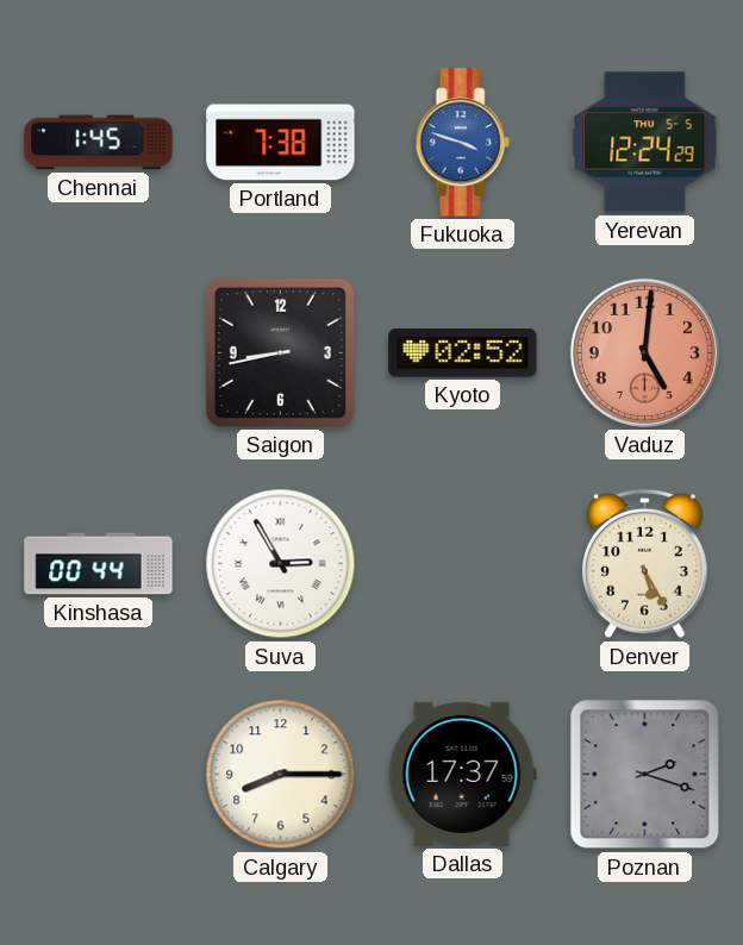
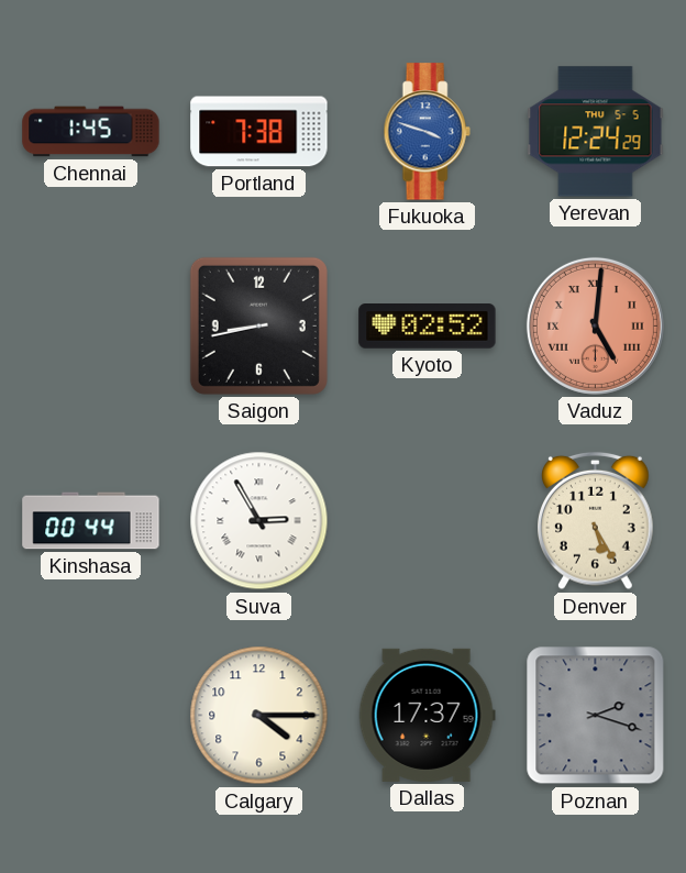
Vaduz numerals: Arabic -> Roman
Calgary: 8:15 -> 4:15
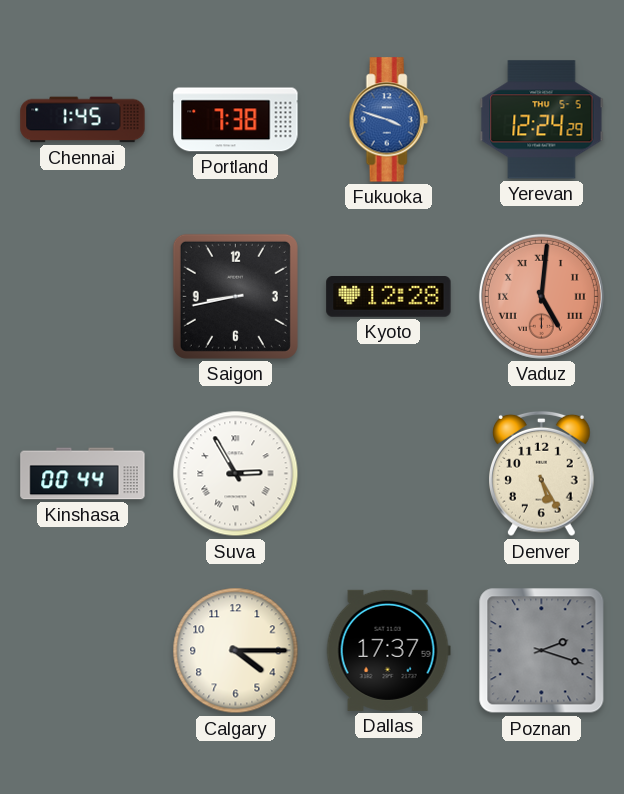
Kyoto: 02:52 -> 12:28
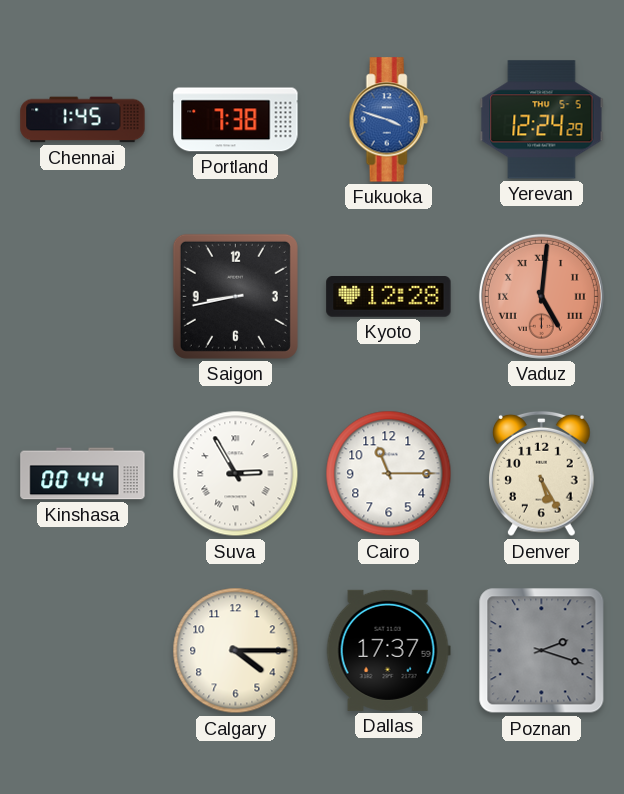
Cairo: none -> 11:15
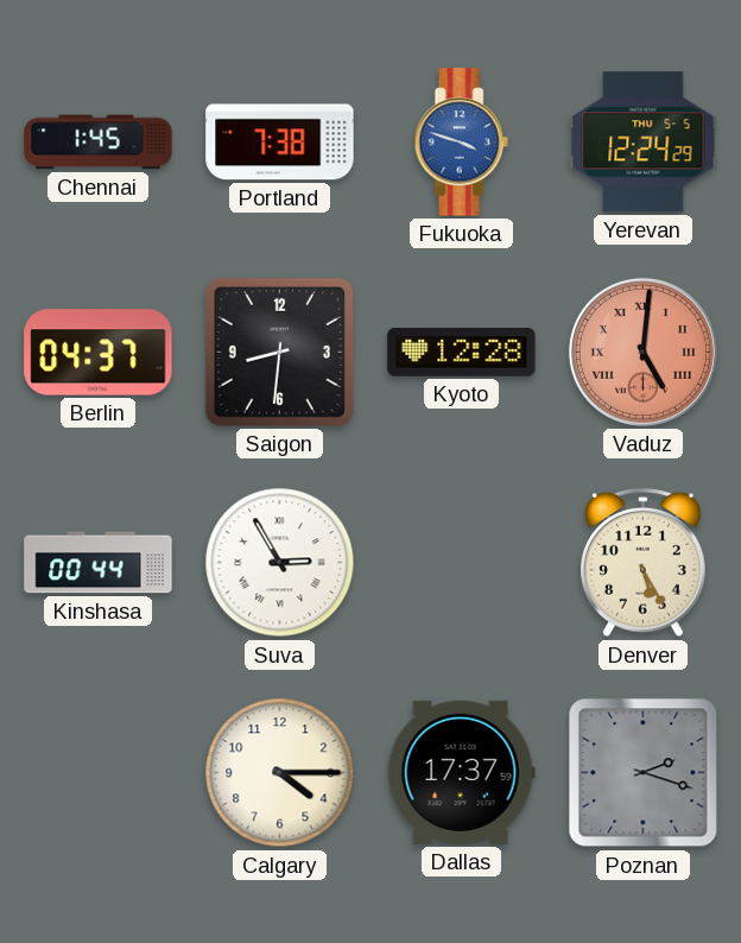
Berlin: none -> 04:37
Saigon: 8:43 -> 8:31
Cairo: 11:15 -> none
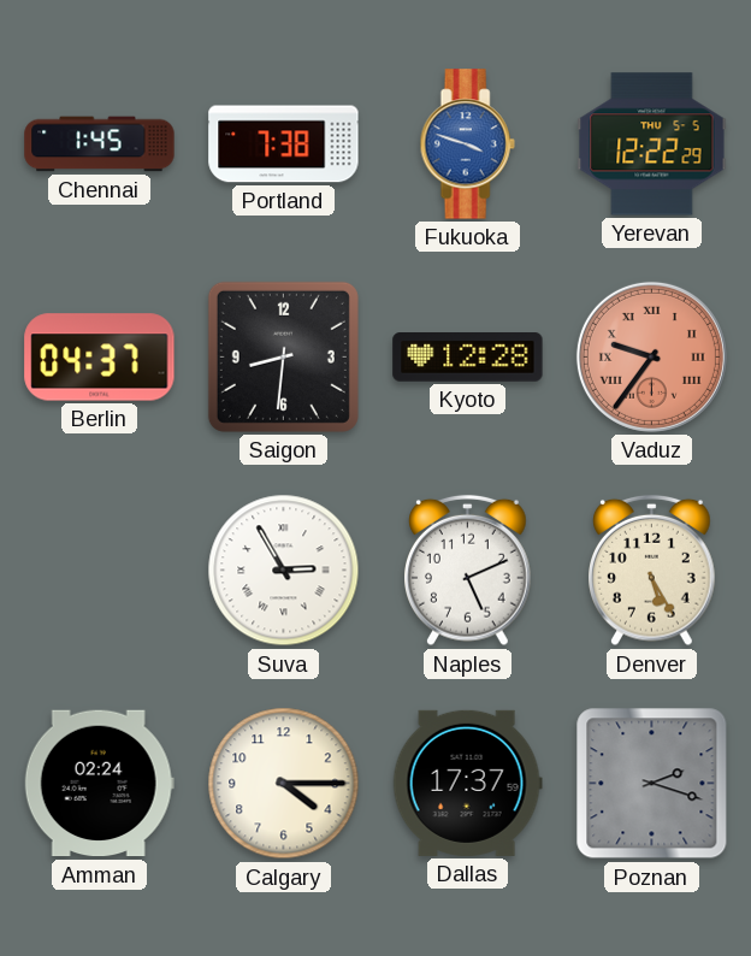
Yerevan: 12:24 -> 12:22
Vaduz: 5:01 -> 9:36
Kinshasa: 00:44 -> none
Naples: none -> 5:11
Amman: none -> 02:24
